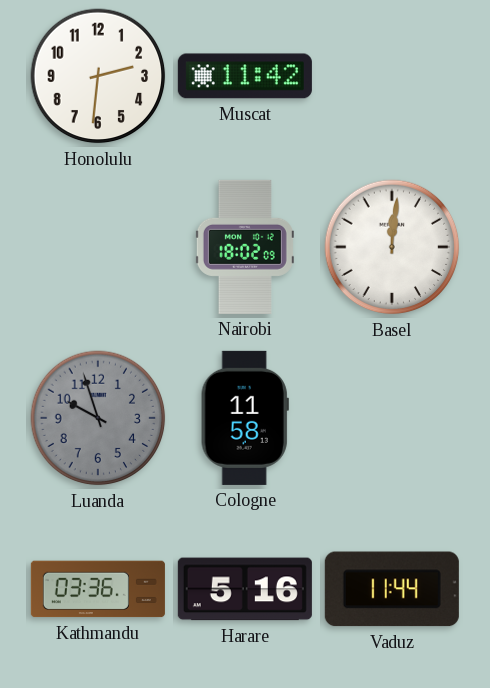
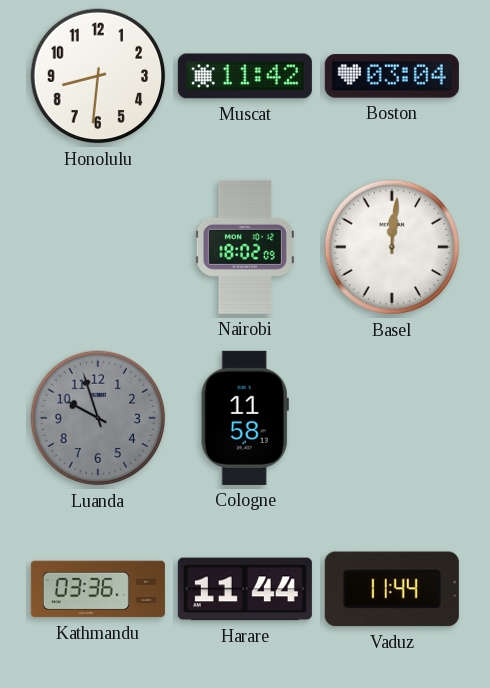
Honolulu: 2:31 -> 8:31
Boston: none -> 03:04
Harare: 5:16 -> 11:44
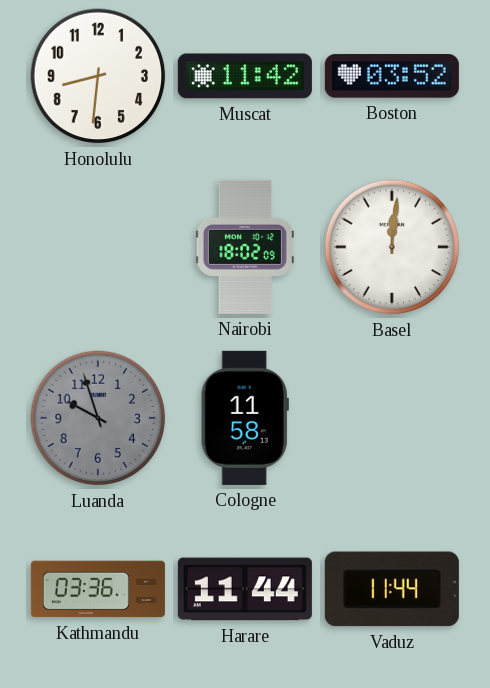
Boston: 03:04 -> 03:52
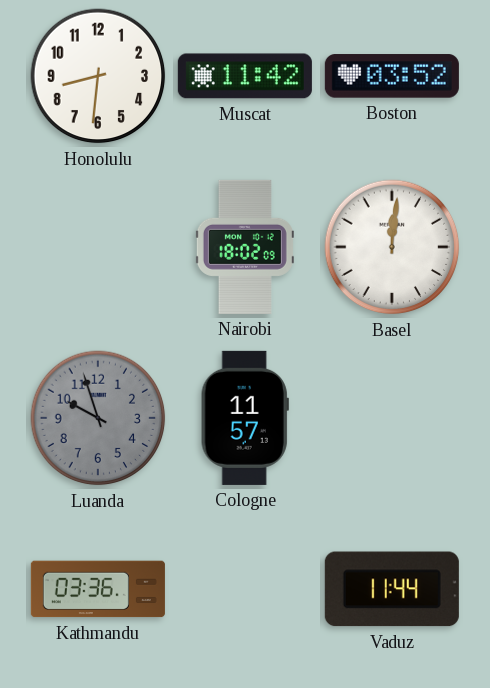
Cologne: 11:58 -> 11:57
Harare: 11:44 -> none
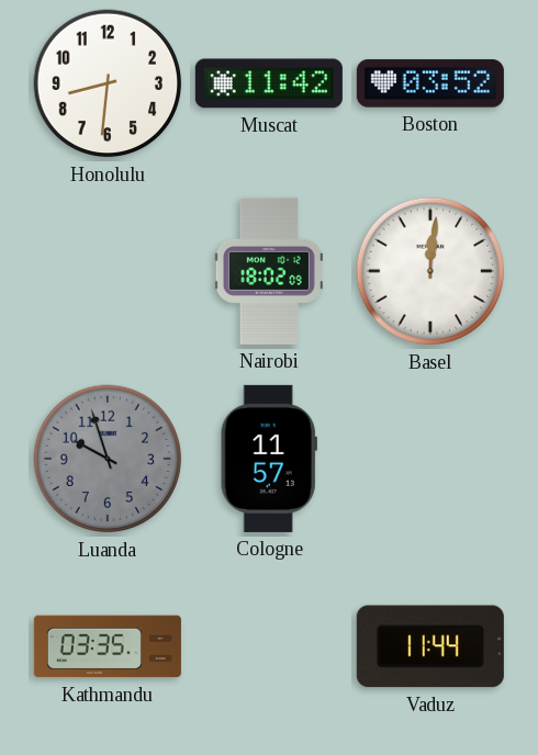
Kathmandu: 03:36 -> 03:35
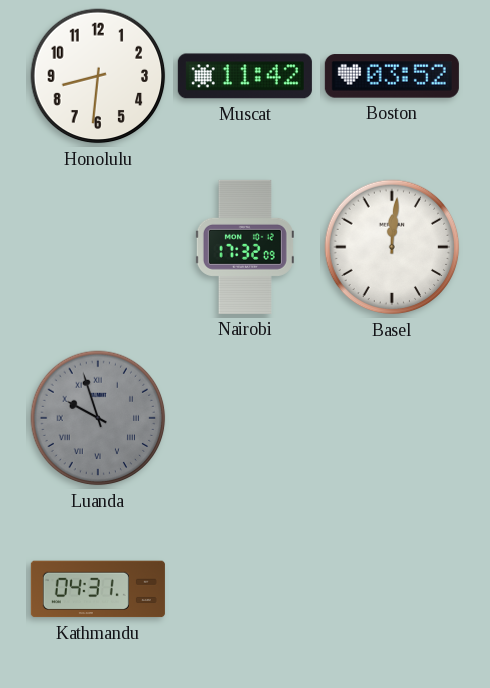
Nairobi: 18:02 -> 17:32
Luanda numerals: Arabic -> Roman
Cologne: 11:57 -> none
Kathmandu: 03:35 -> 04:31
Vaduz: 11:44 -> none
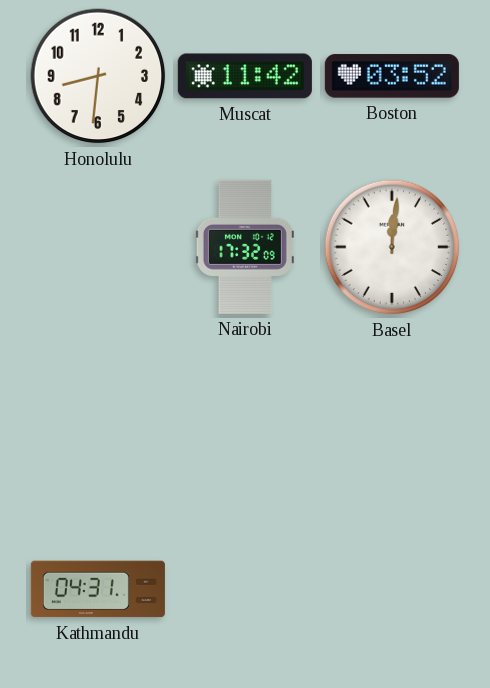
Luanda: 9:57 -> none
